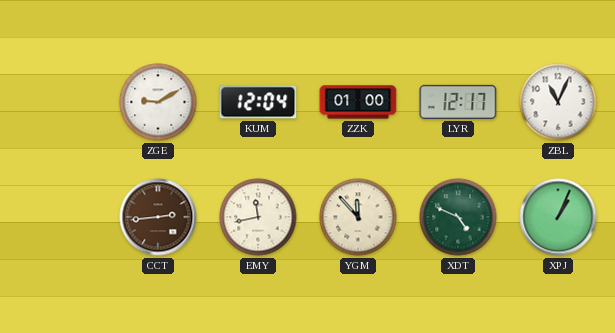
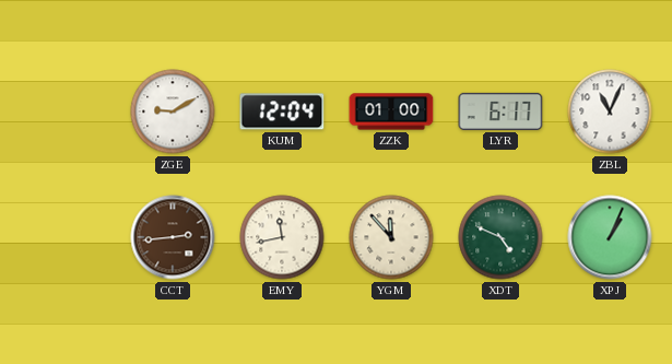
LYR: 12:17 -> 6:17
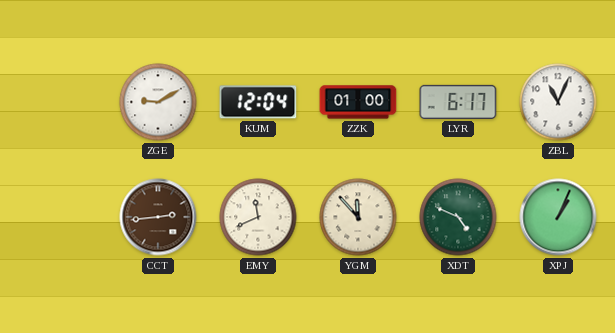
EMY: 11:43 -> 11:41
